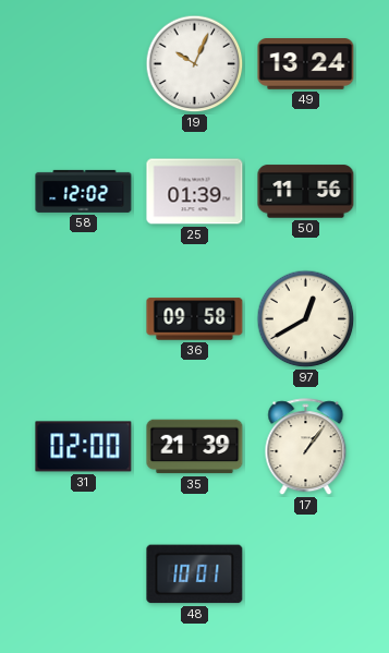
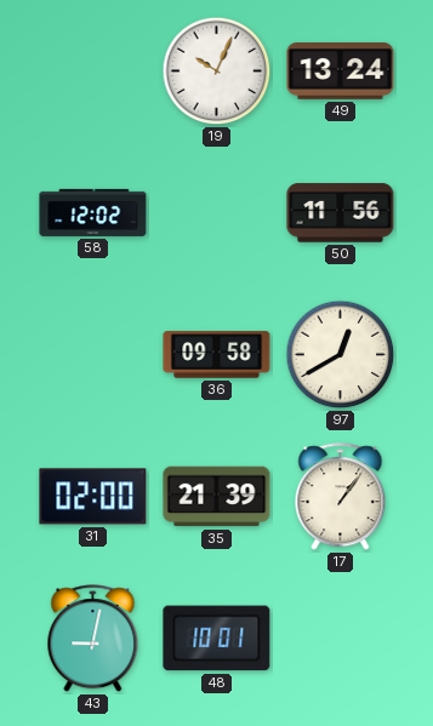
25: 01:39 -> none
43: none -> 9:02
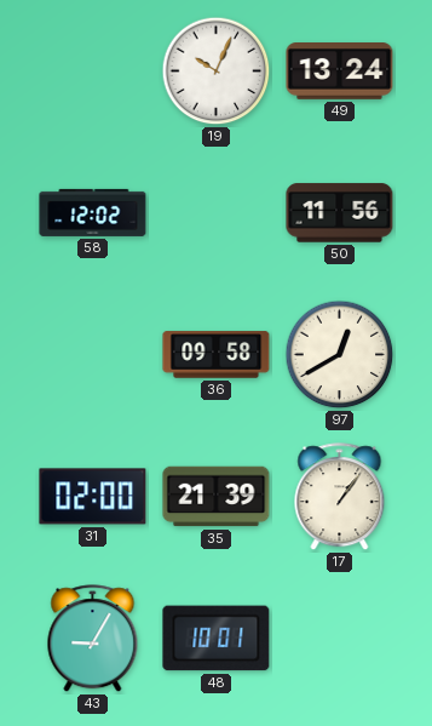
43: 9:02 -> 9:05
